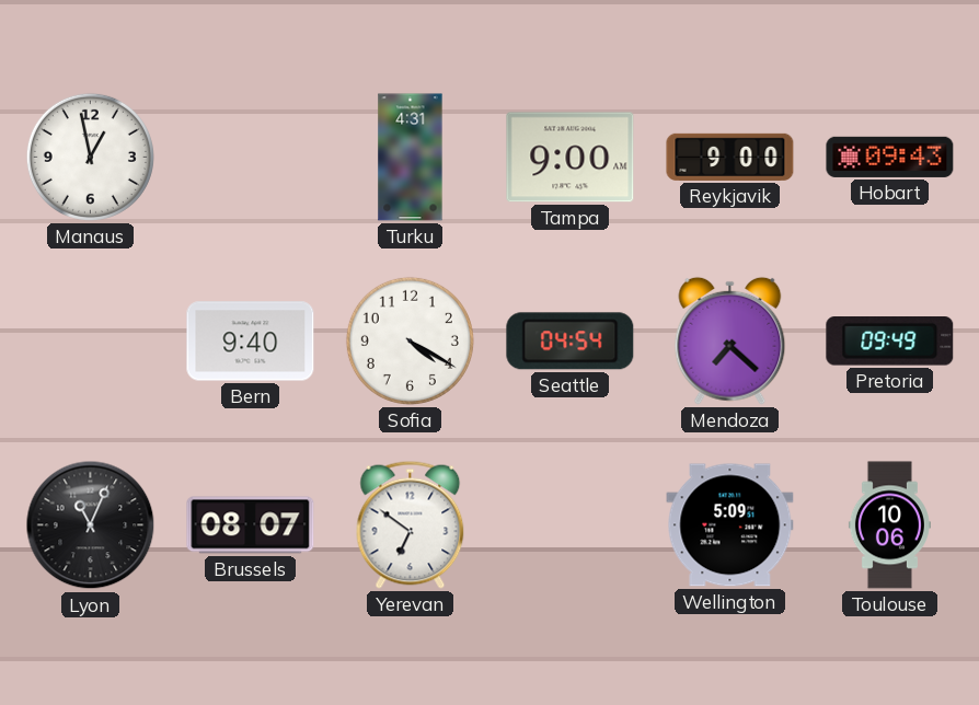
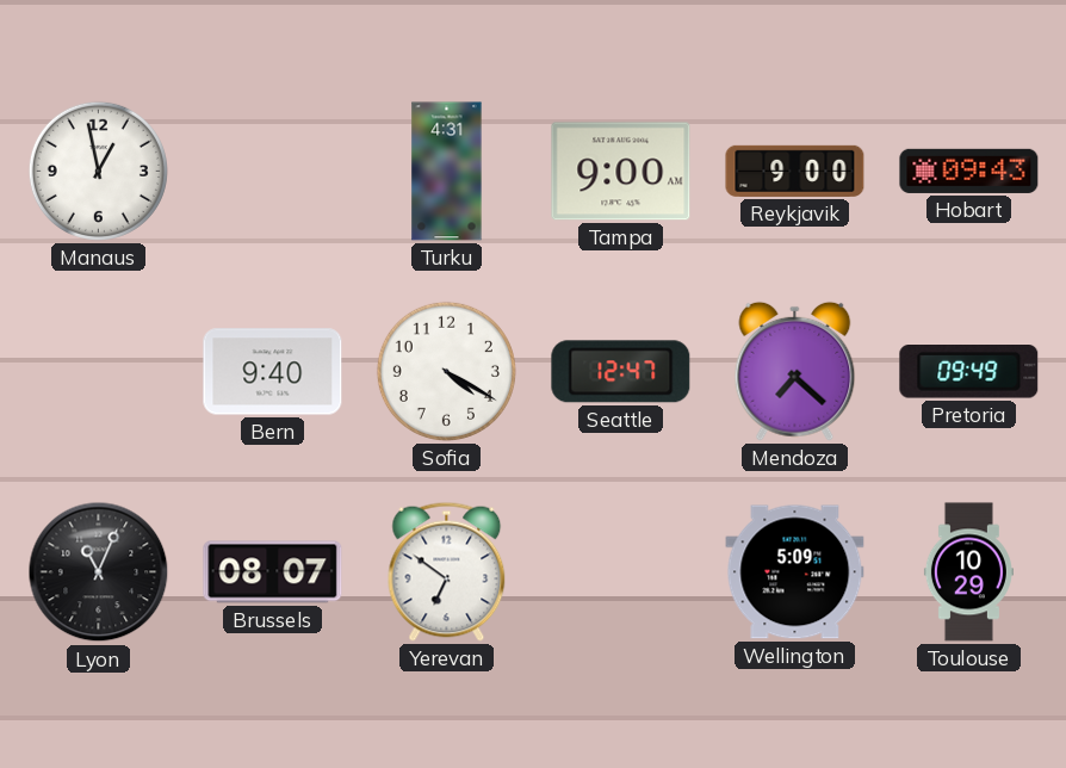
Seattle: 04:54 -> 12:47
Toulouse: 10:06 -> 10:29
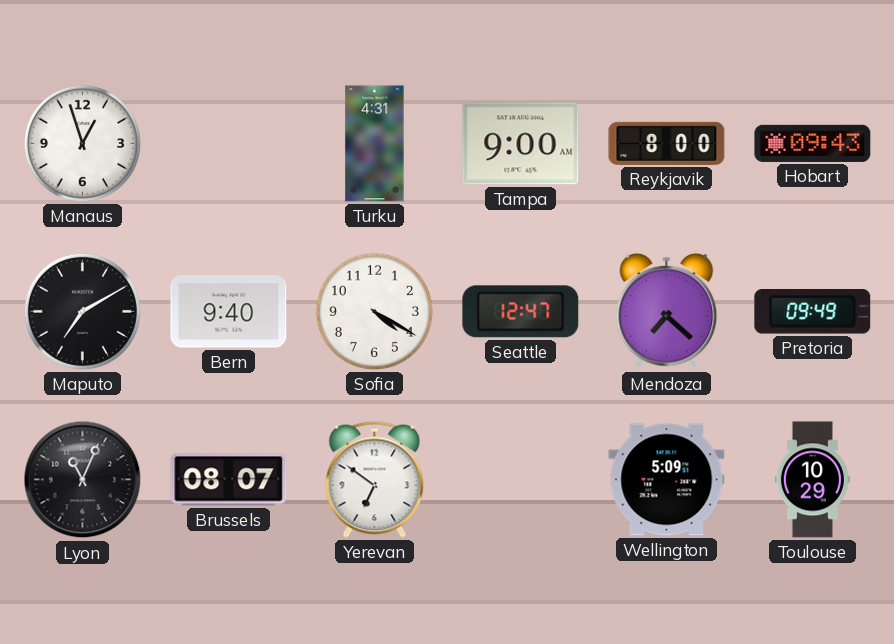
Manaus: 12:58 -> 12:57
Reykjavik: 9:00 -> 8:00
Maputo: none -> 7:10
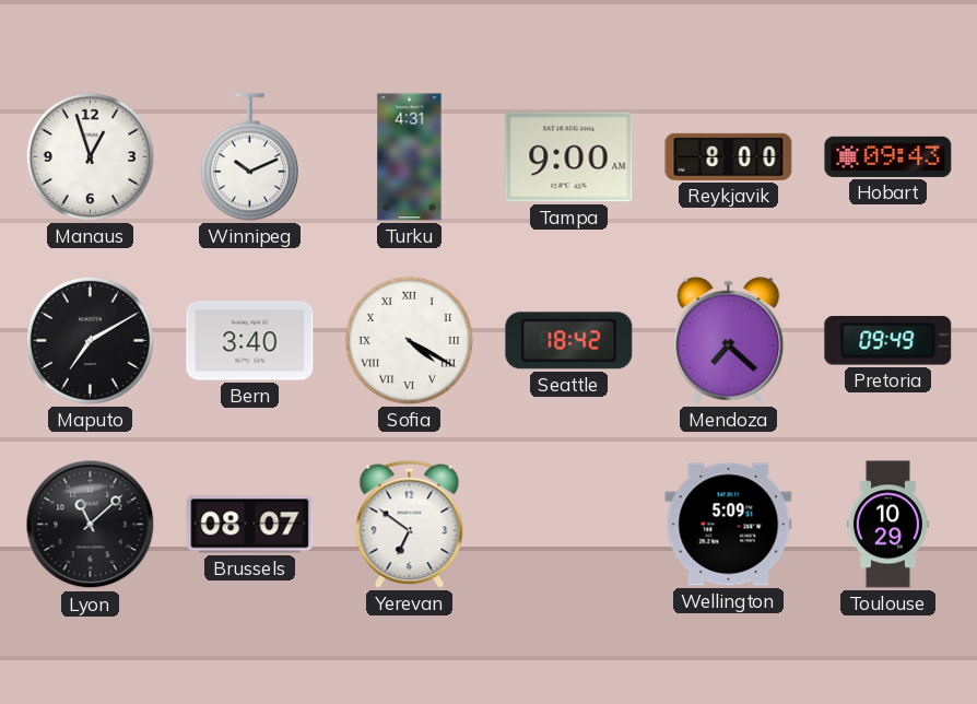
Winnipeg: none -> 10:11
Bern: 9:40 -> 3:40
Sofia numerals: Arabic -> Roman
Seattle: 12:47 -> 18:42
Lyon: 11:04 -> 11:08
